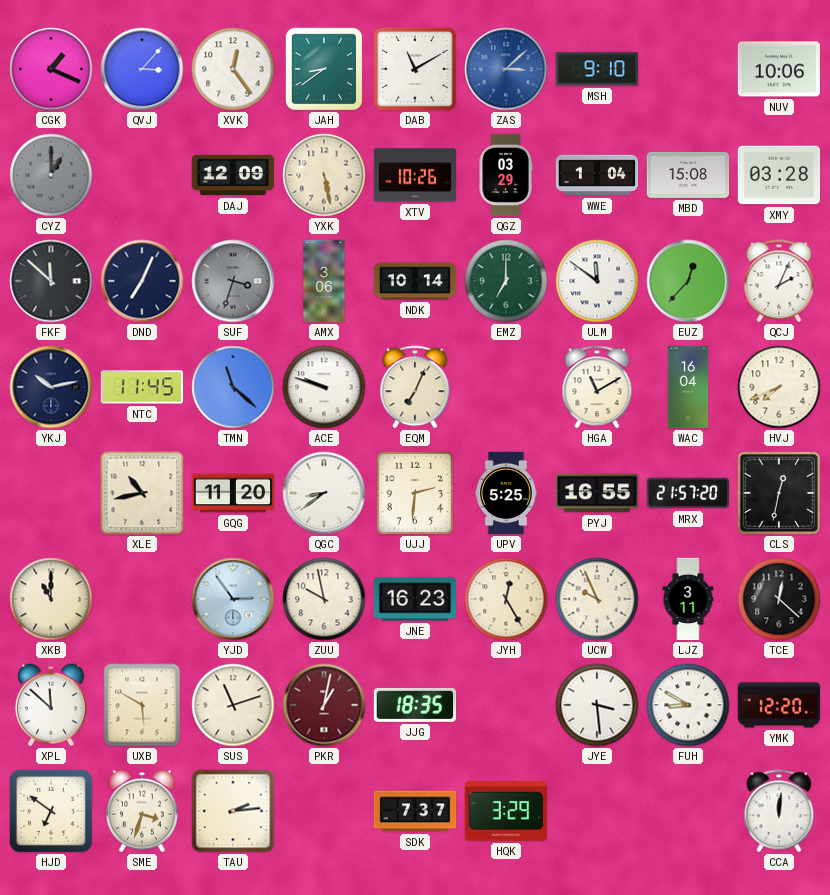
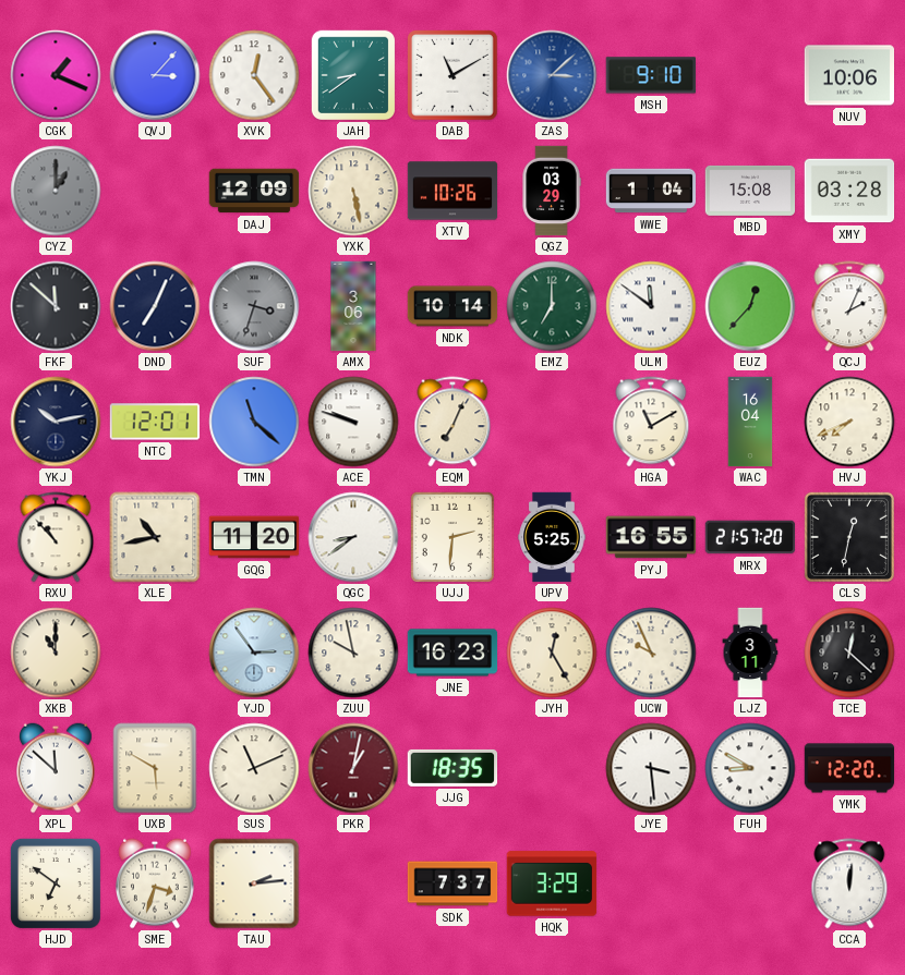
NTC: 11:45 -> 12:01
RXU: none -> 10:53
SUS: 11:12 -> 11:11
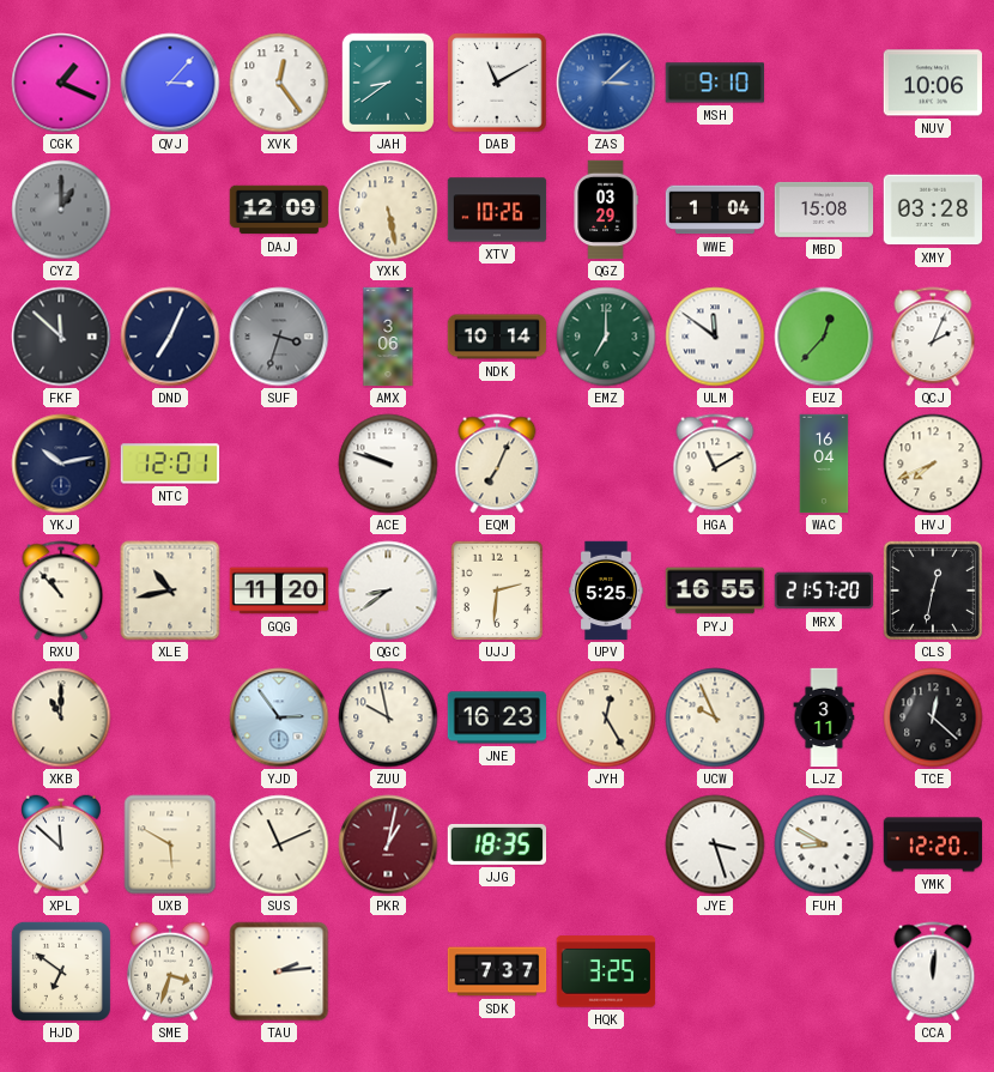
TMN: 11:22 -> none
JYE: 3:29 -> 3:27
HQK: 3:29 -> 3:25
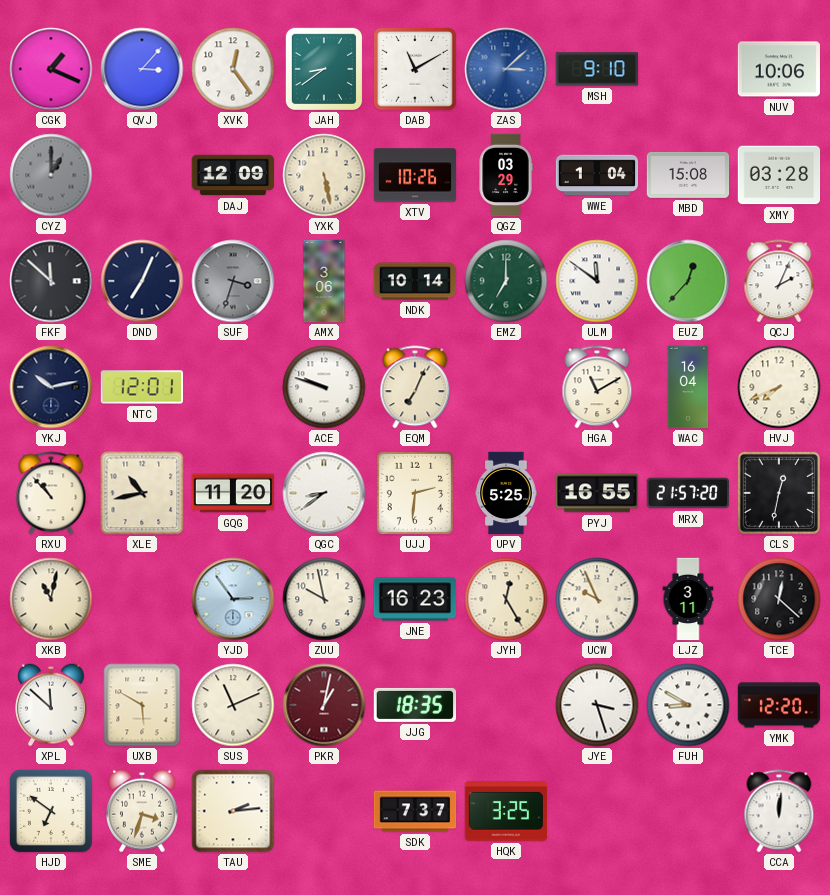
XKB: 11:00 -> 11:02
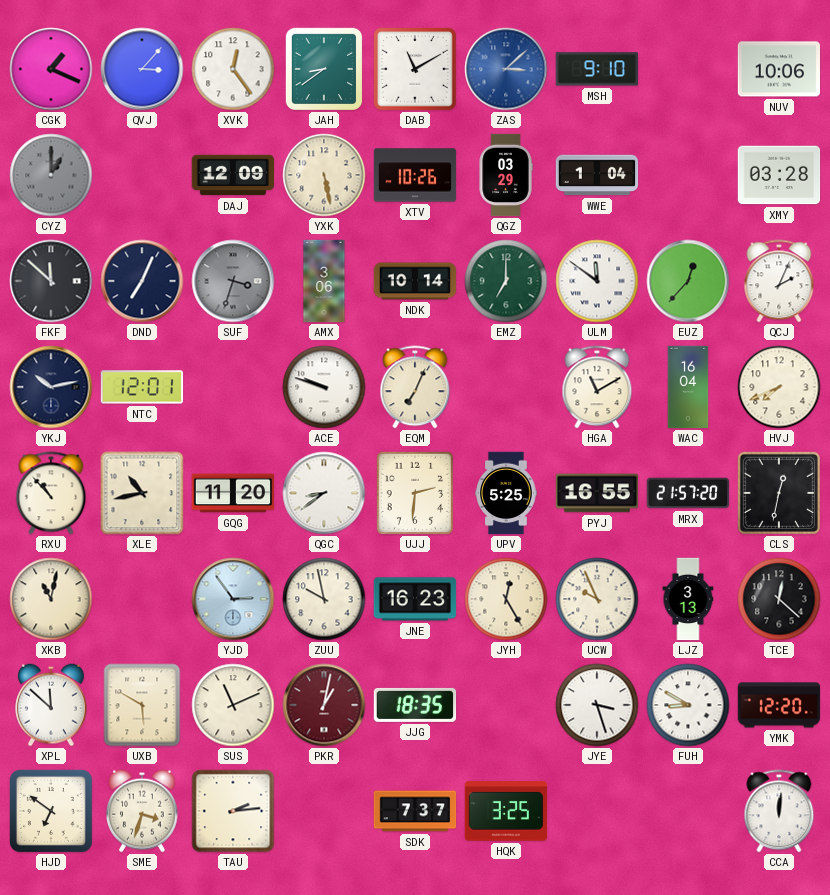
MBD: 15:08 -> none
LJZ: 3:11 -> 3:13
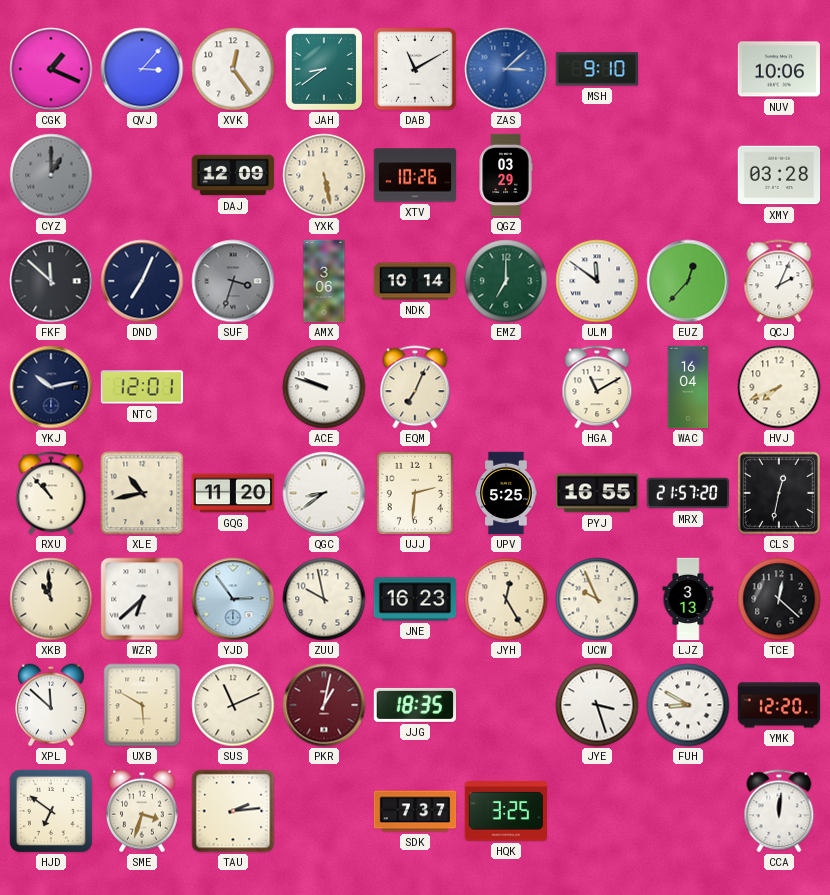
WWE: 1:04 -> none
XKB: 11:02 -> 10:59
WZR: none -> 6:38
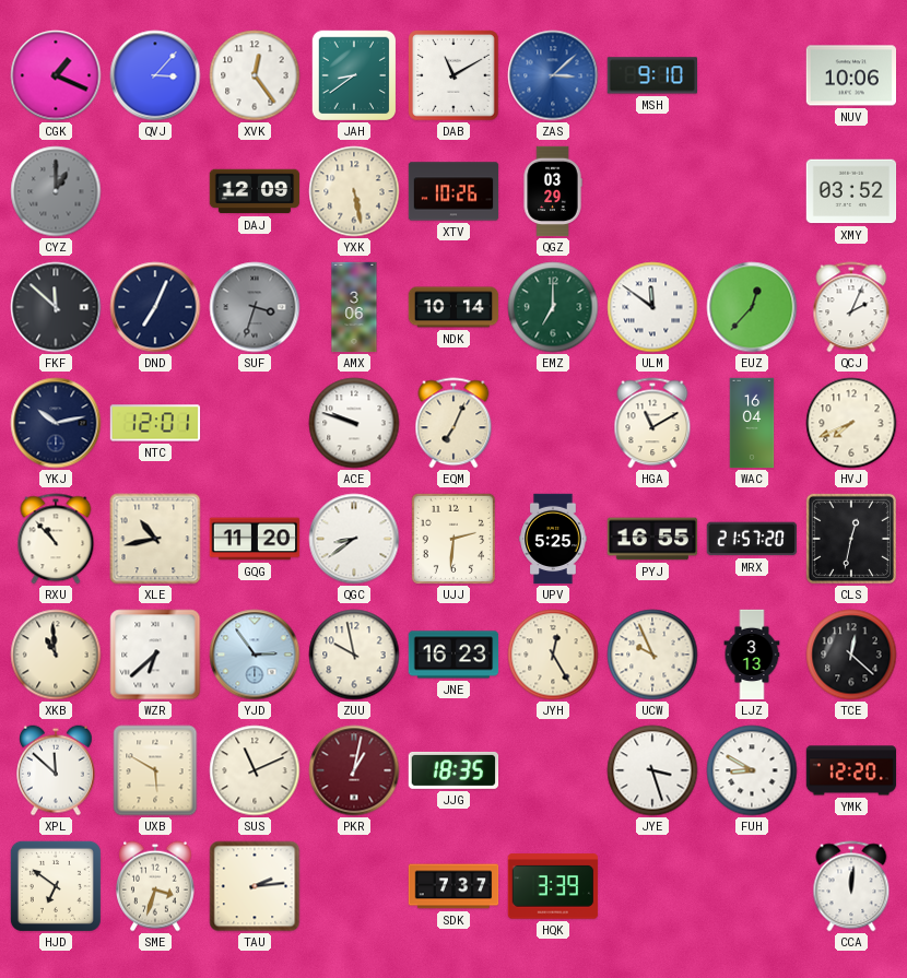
XMY: 03:28 -> 03:52
HQK: 3:25 -> 3:39
